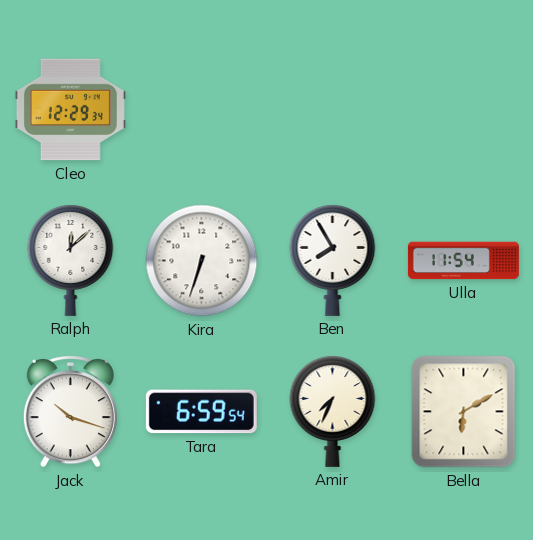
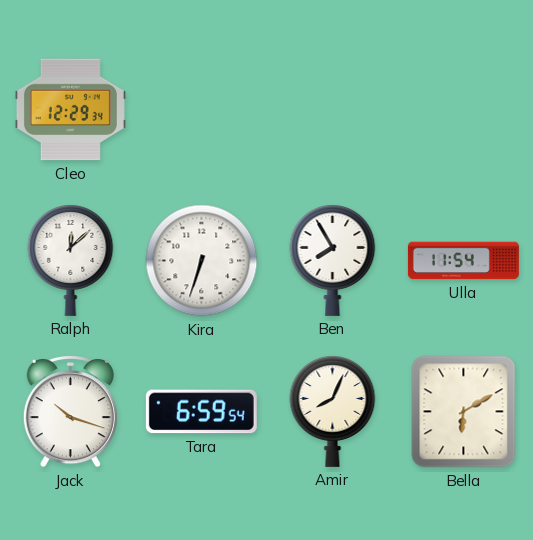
Amir: 7:34 -> 8:04
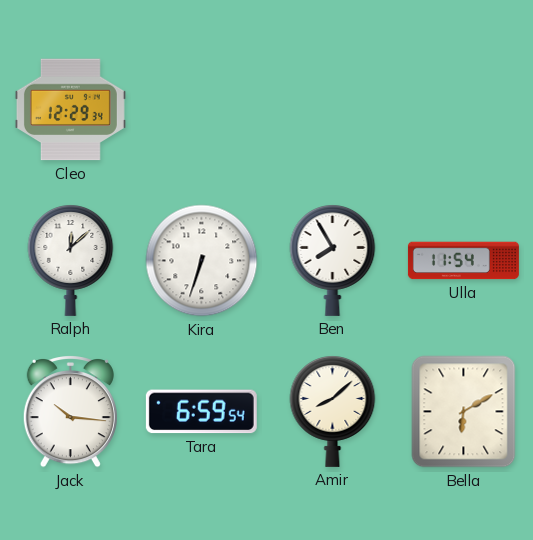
Jack: 10:18 -> 10:16
Amir: 8:04 -> 8:08
